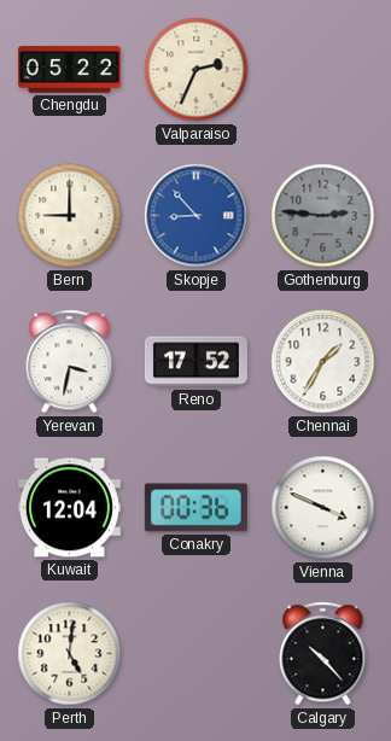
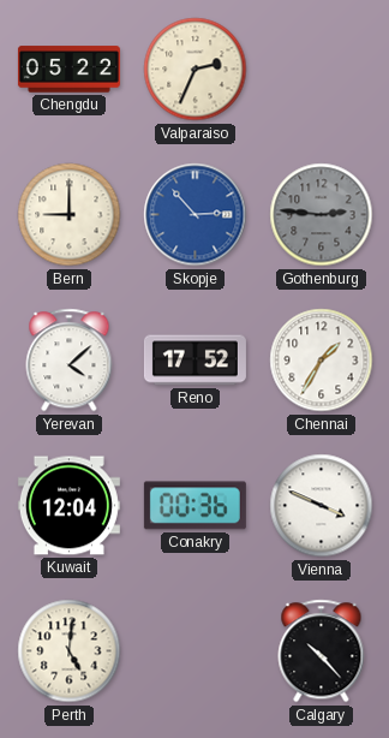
Skopje: 8:53 -> 2:53
Yerevan: 3:32 -> 4:08
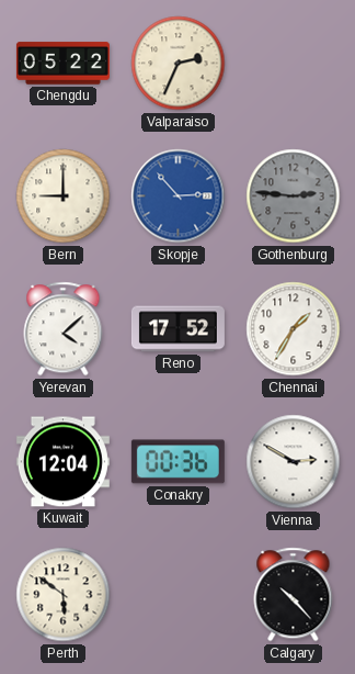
Vienna: 3:49 -> 2:50
Perth: 5:01 -> 5:51
